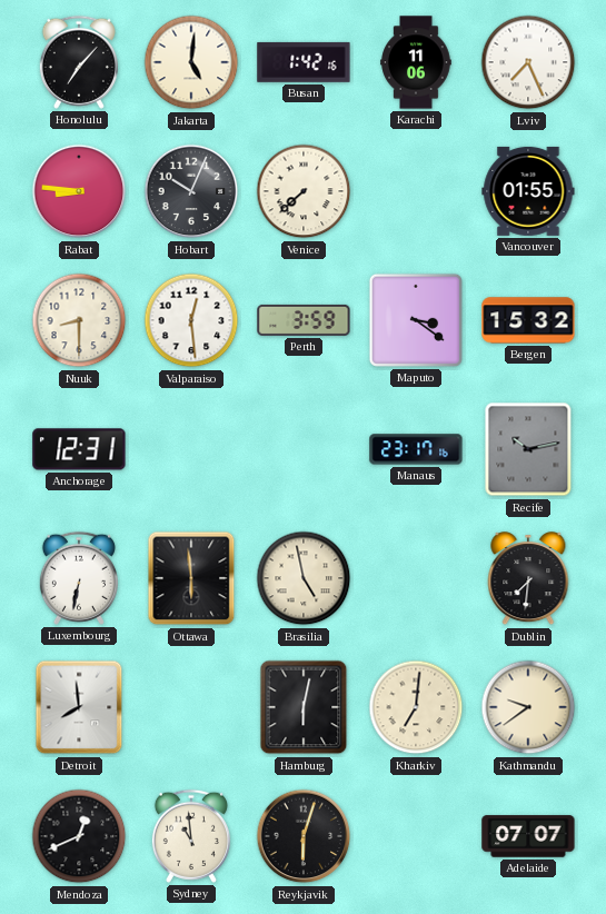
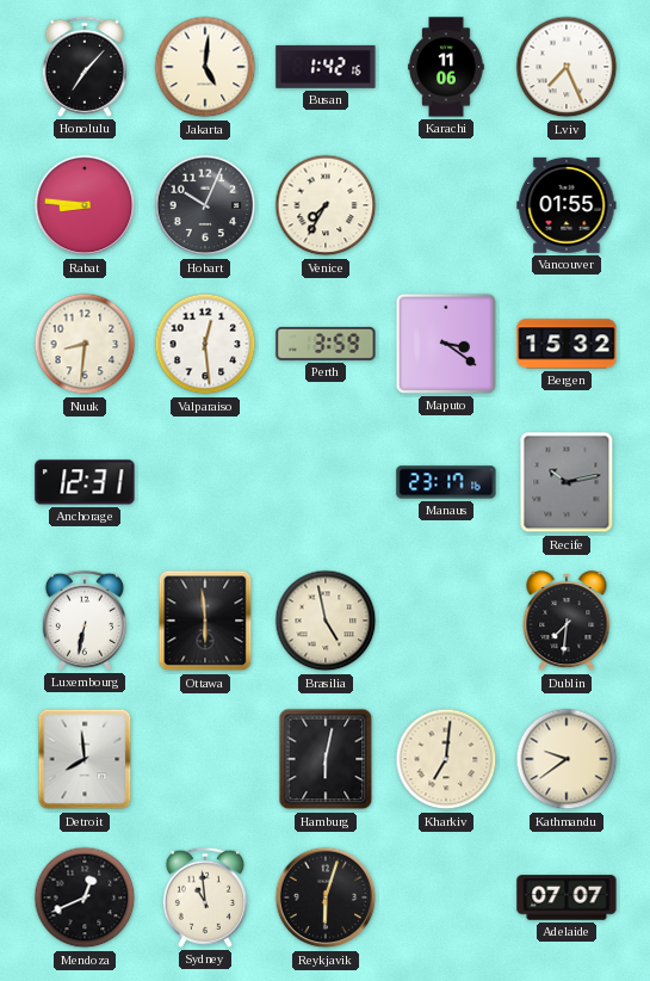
Venice: 7:38 -> 7:35
Nuuk: 8:30 -> 8:31
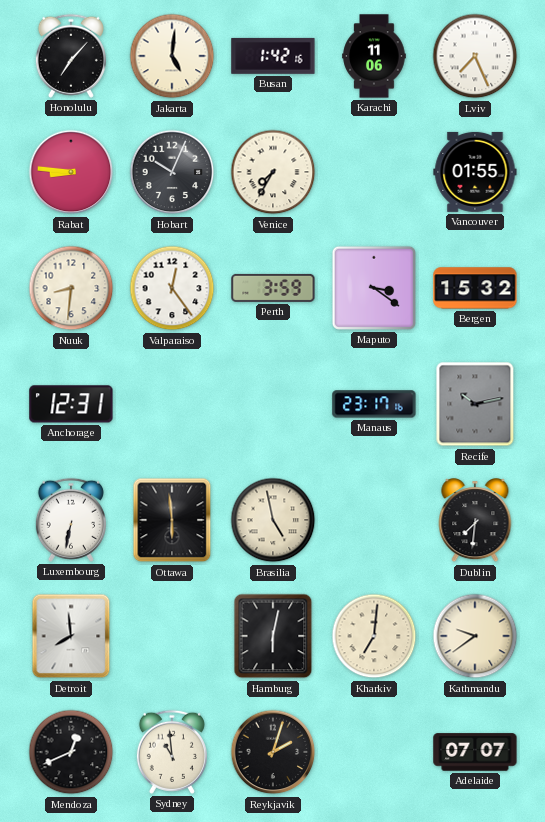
Valparaiso: 12:29 -> 12:24
Reykjavik: 6:03 -> 2:03
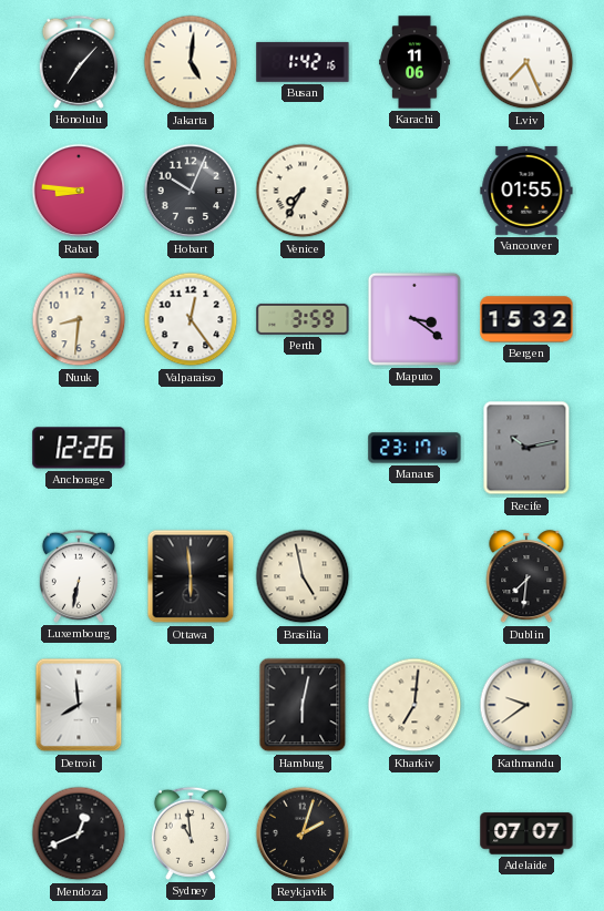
Anchorage: 12:31 -> 12:26
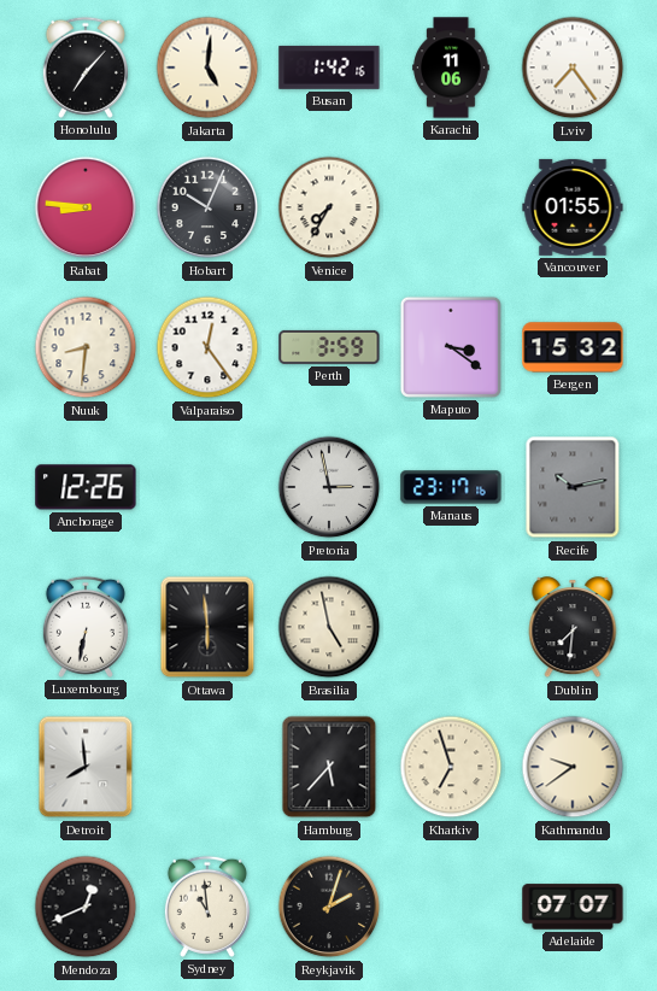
Lviv: 7:26 -> 7:24
Pretoria: none -> 2:58
Hamburg: 6:02 -> 5:37
Kharkiv: 7:01 -> 6:57
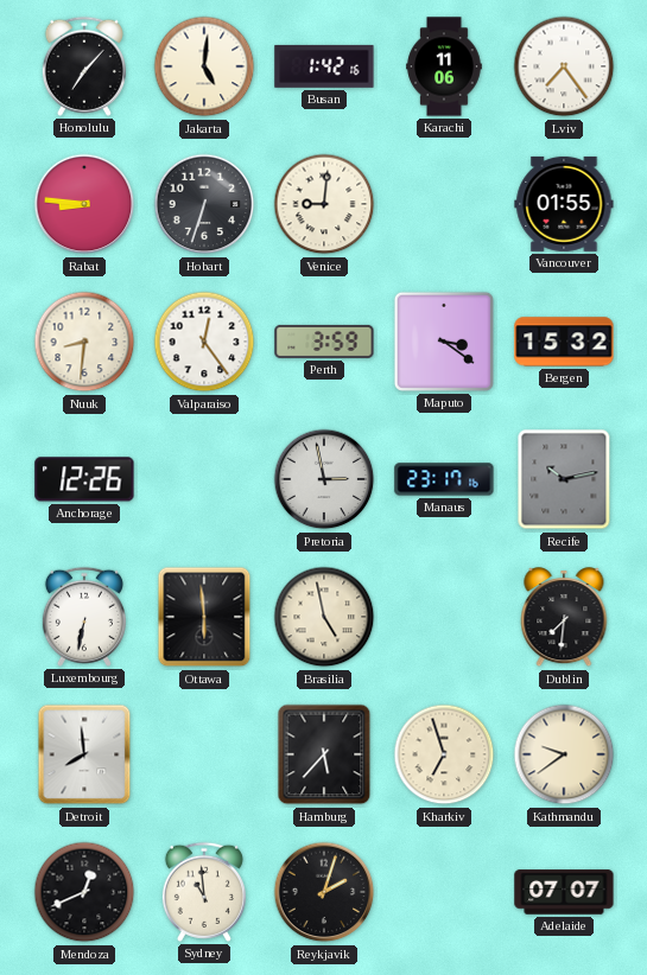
Hobart: 10:04 -> 6:33
Venice: 7:35 -> 9:01
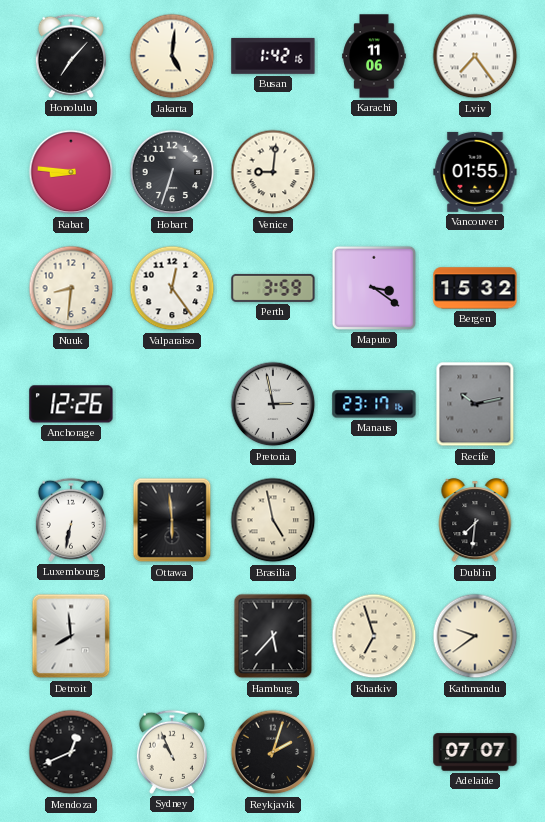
Sydney: 10:59 -> 10:56
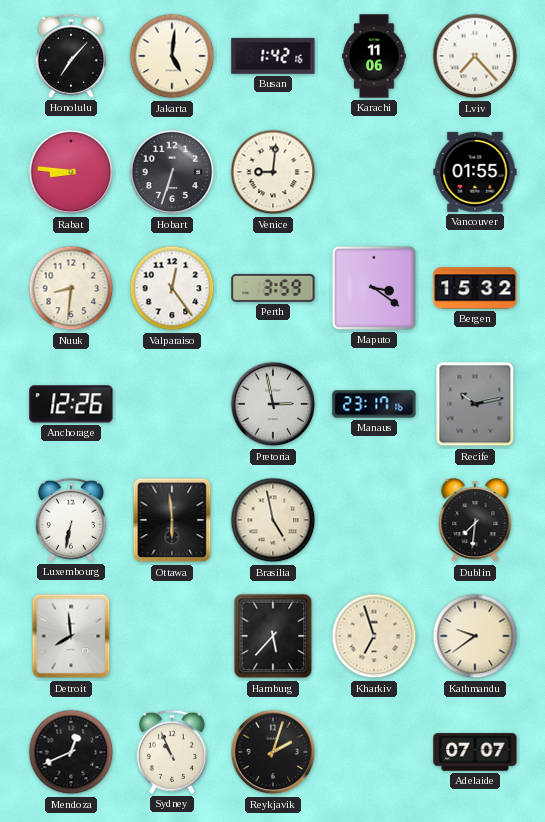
Lviv: 7:24 -> 7:23
